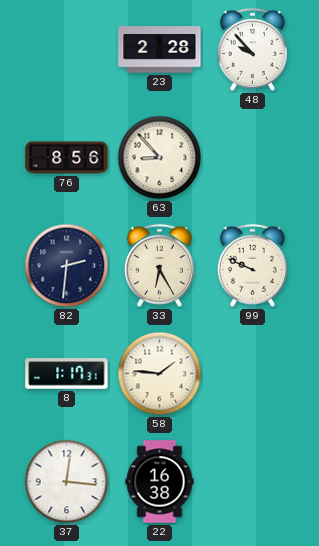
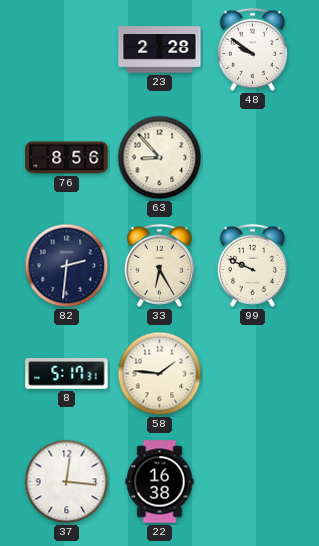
48: 9:53 -> 9:51
8: 1:17 -> 5:17
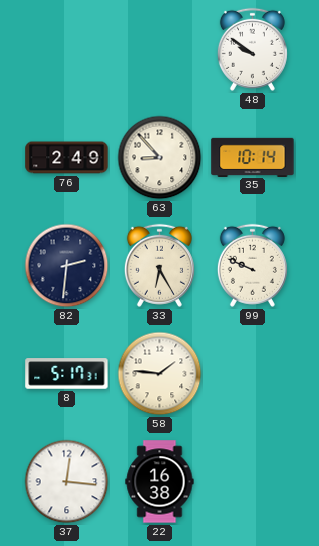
23: 2:28 -> none
76: 8:56 -> 2:49
35: none -> 10:14
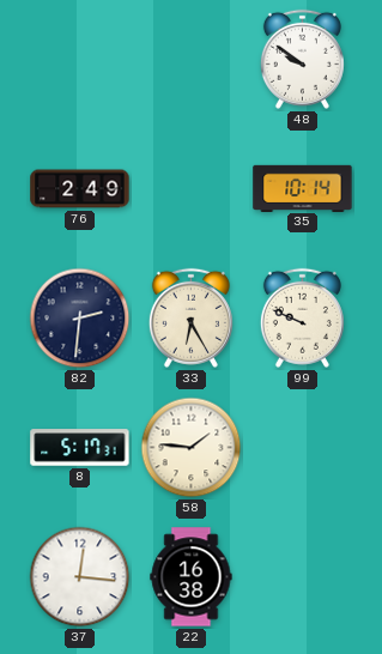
63: 8:53 -> none
